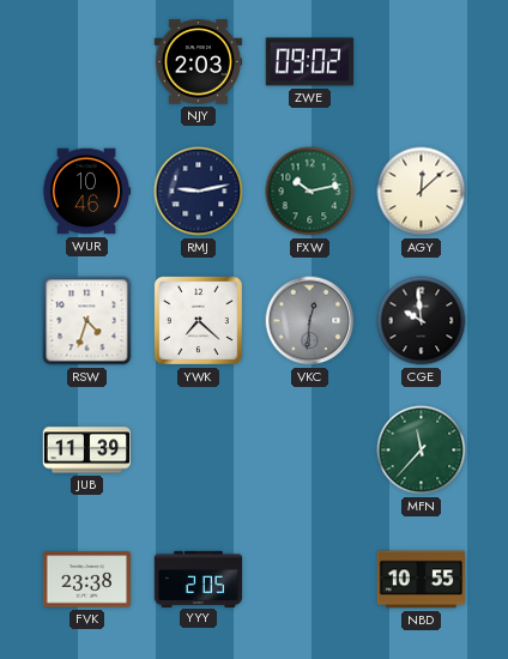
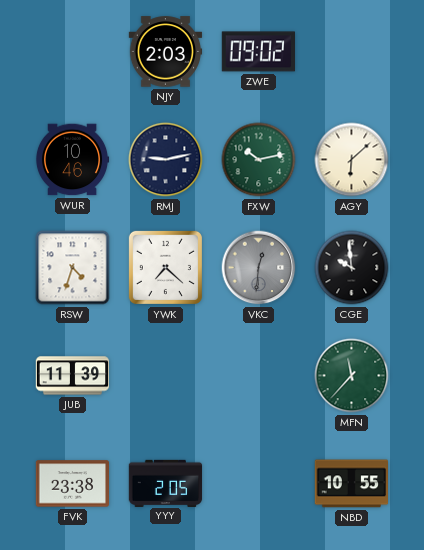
AGY: 12:08 -> 6:08
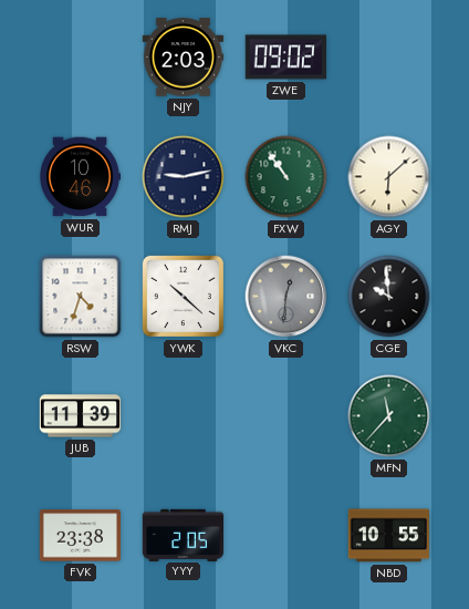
FXW: 10:13 -> 10:54
YWK: 7:22 -> 10:22
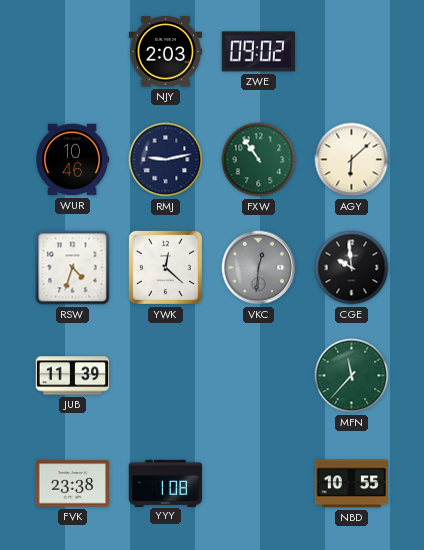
YWK: 10:22 -> 12:22
YYY: 2:05 -> 1:08
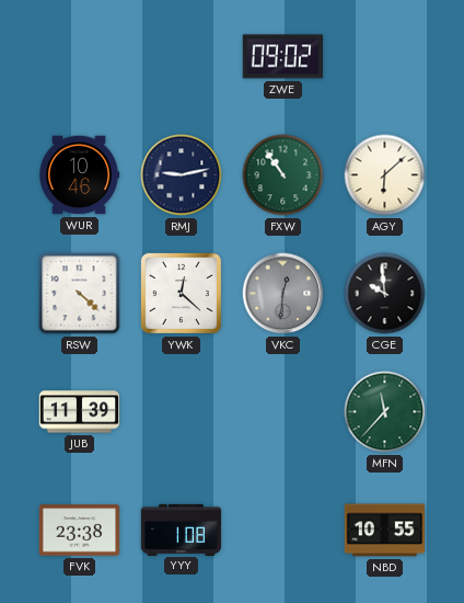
NJY: 2:03 -> none
RSW: 4:33 -> 4:22
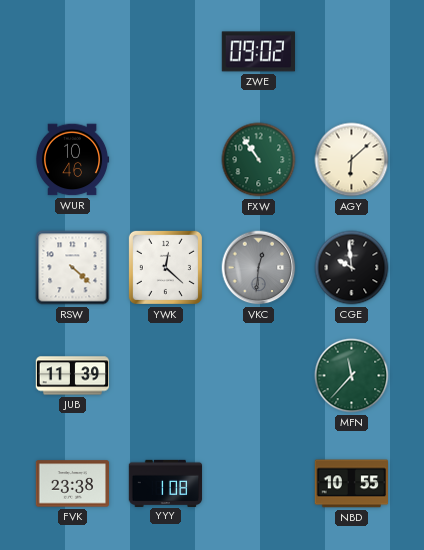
RMJ: 9:13 -> none
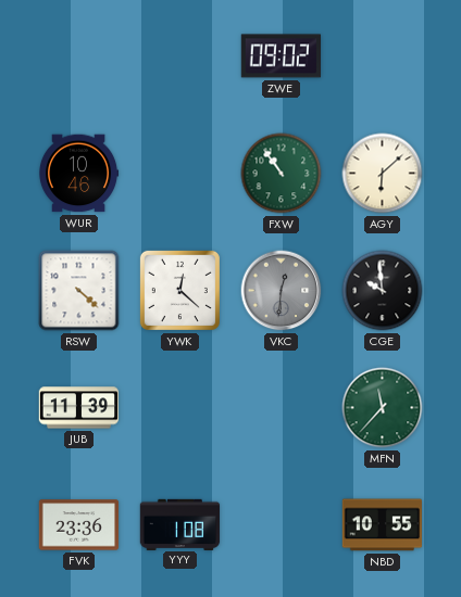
FVK: 23:38 -> 23:36
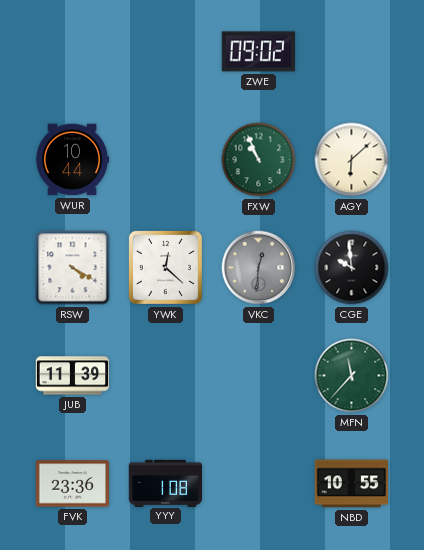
WUR: 10:46 -> 10:44
FXW: 10:54 -> 10:56
RSW: 4:22 -> 4:20
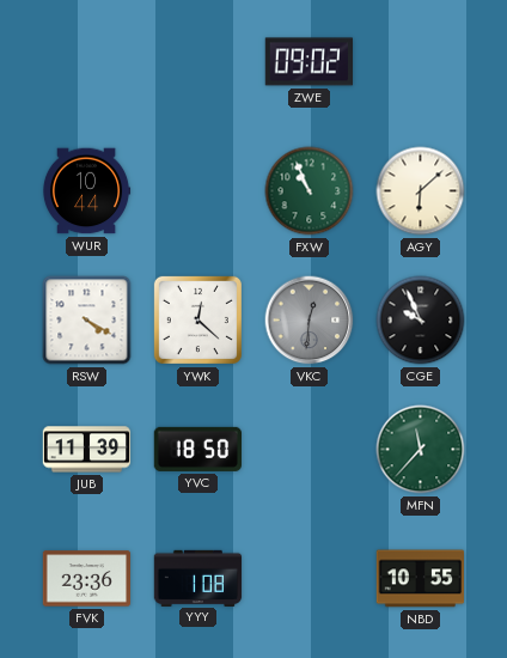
CGE: 9:59 -> 9:56
YVC: none -> 18:50
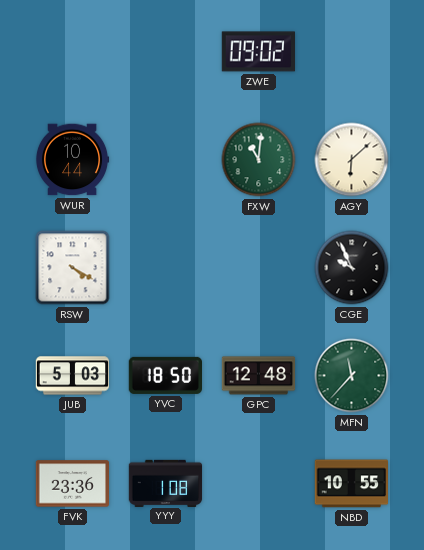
FXW: 10:56 -> 11:01
YWK: 12:22 -> none
VKC: 12:31 -> none
JUB: 11:39 -> 5:03
GPC: none -> 12:48
